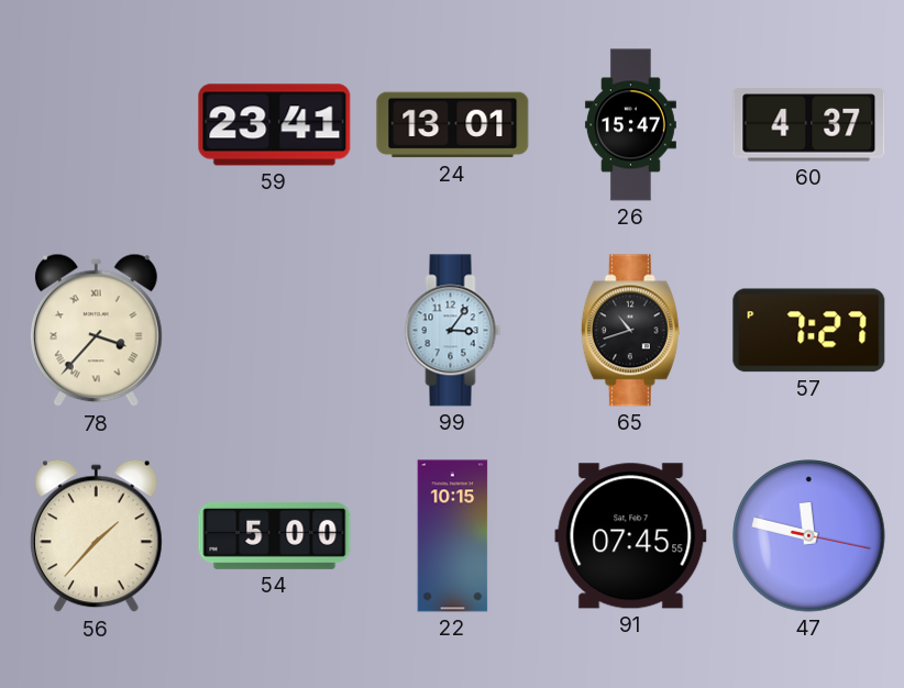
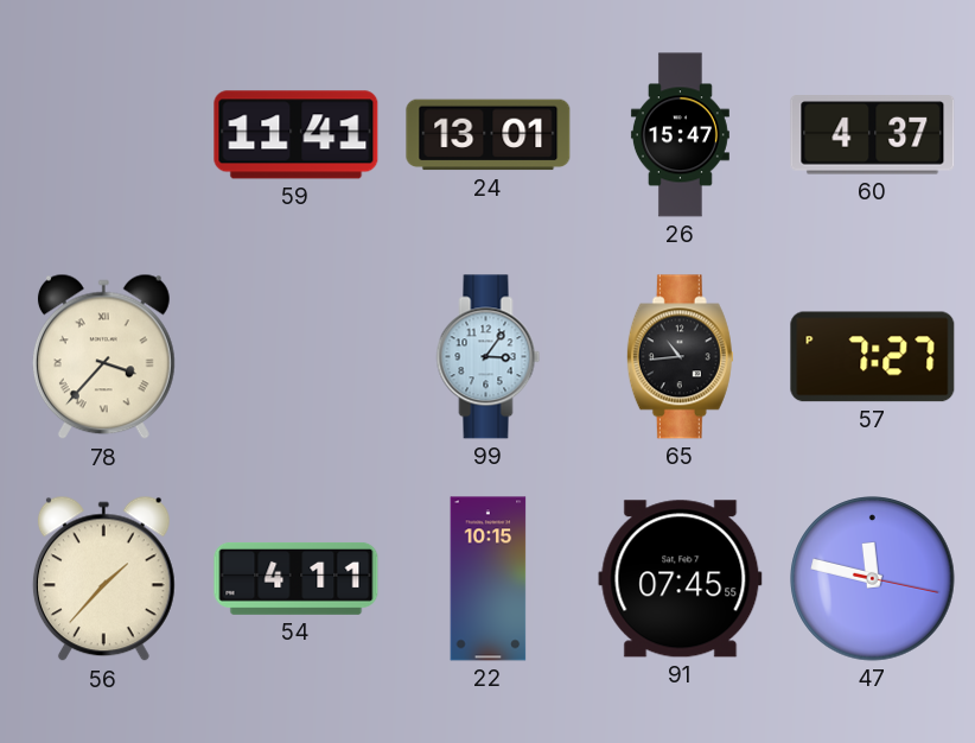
59: 23:41 -> 11:41
65: 10:42 -> 10:44
54: 5:00 -> 4:11
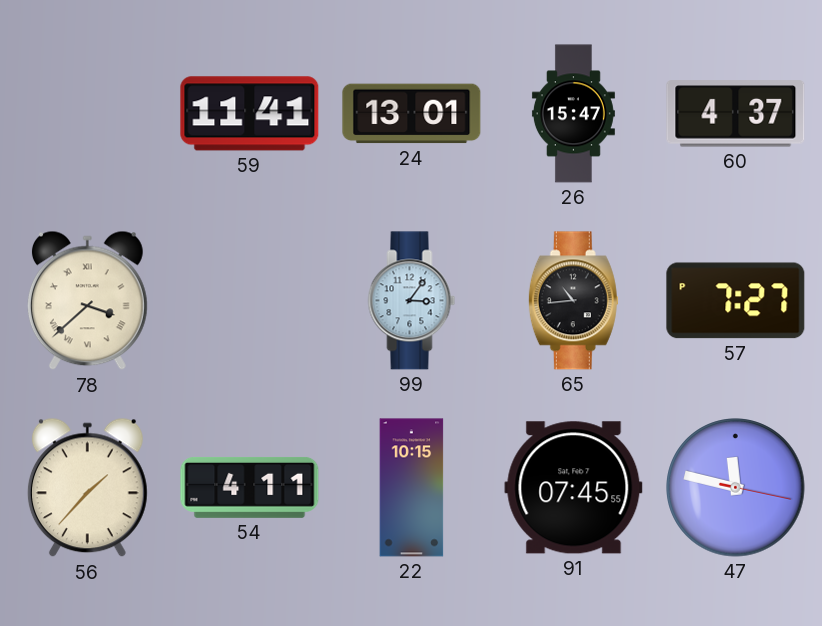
78: 3:37 -> 3:38
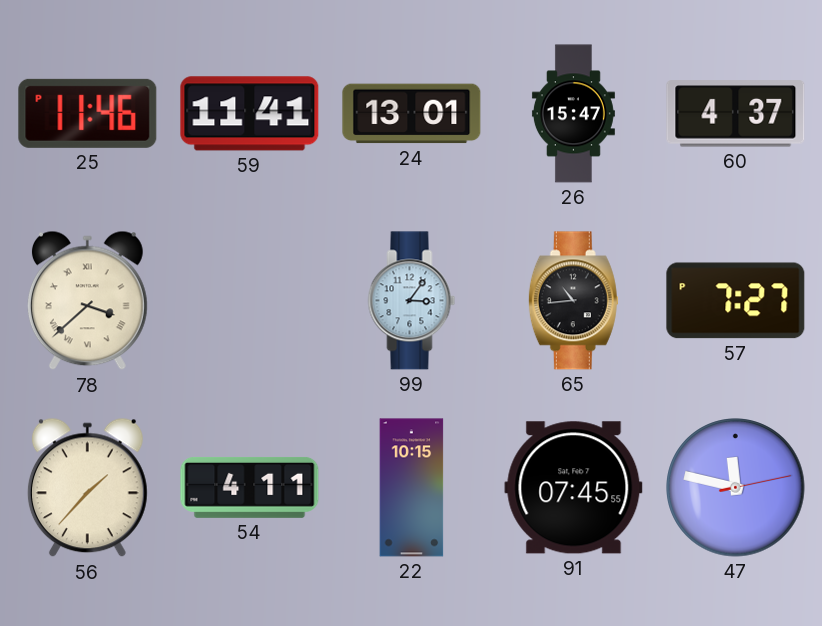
25: none -> 11:46
47: 11:47:17 -> 11:47:13
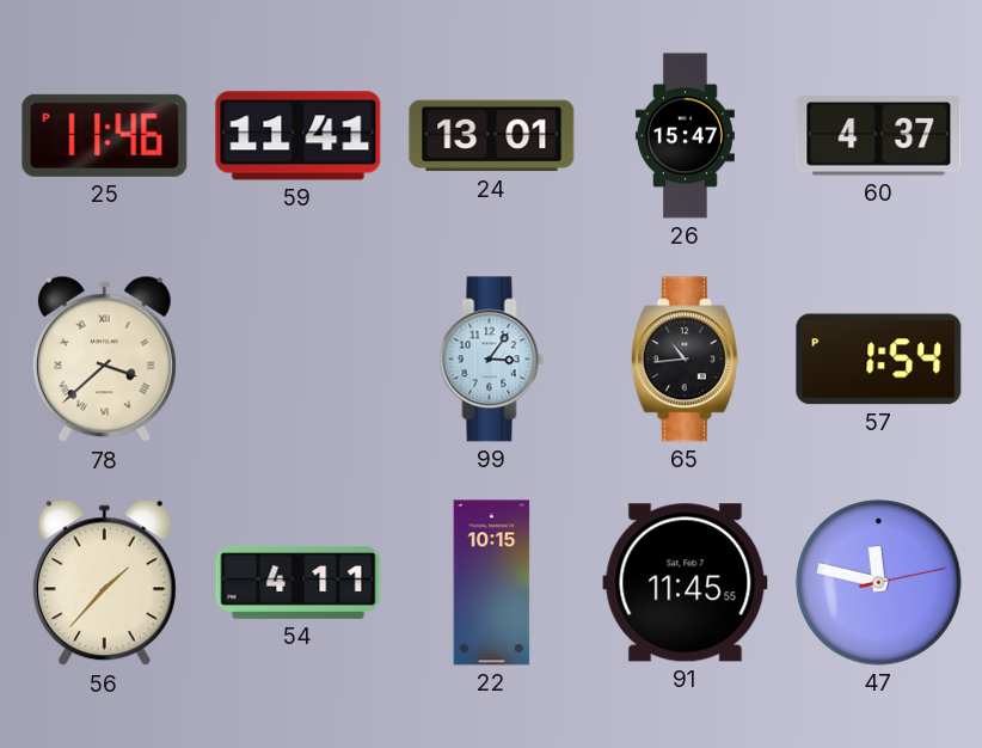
57: 7:27 -> 1:54
91: 07:45 -> 11:45
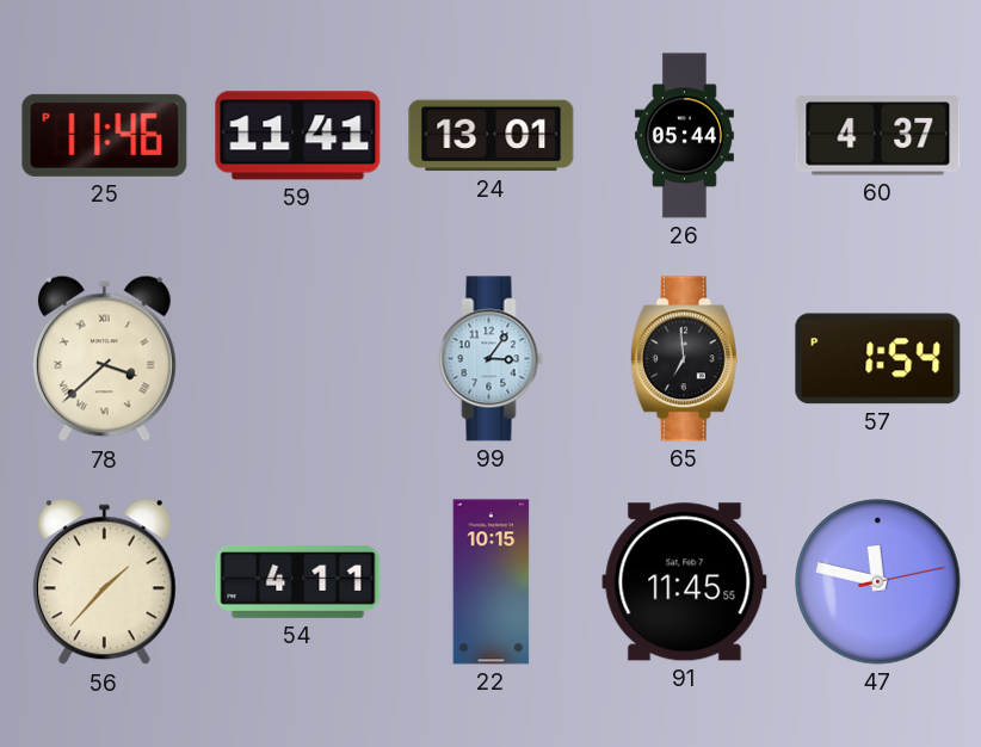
26: 15:47 -> 05:44
65: 10:44 -> 6:59
